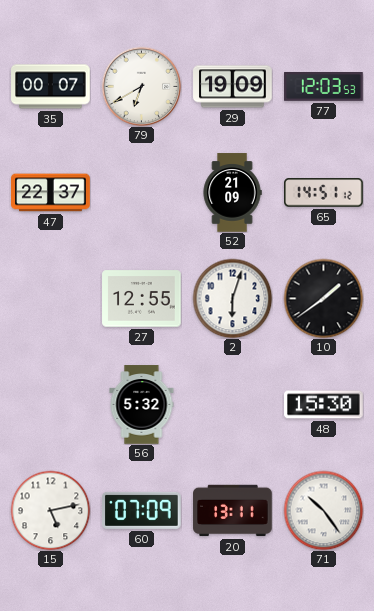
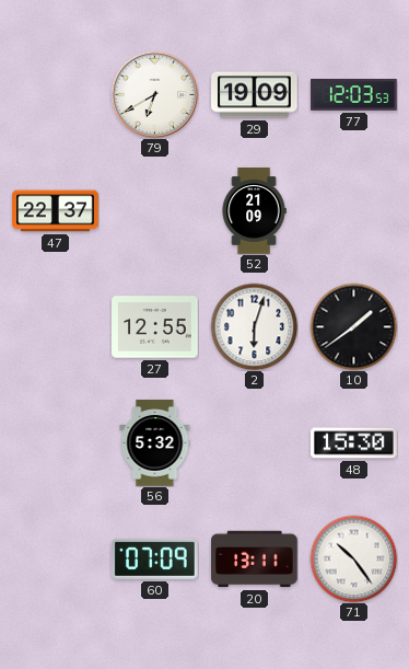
35: 00:07 -> none
65: 14:51 -> none
15: 5:13 -> none
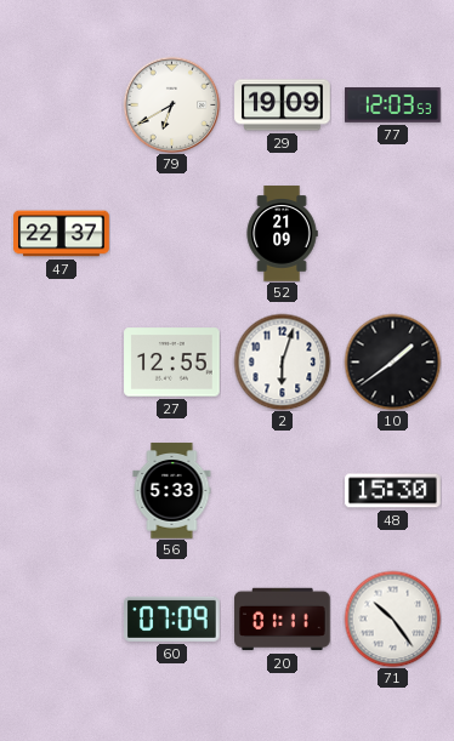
56: 5:32 -> 5:33
20: 13:11 -> 01:11
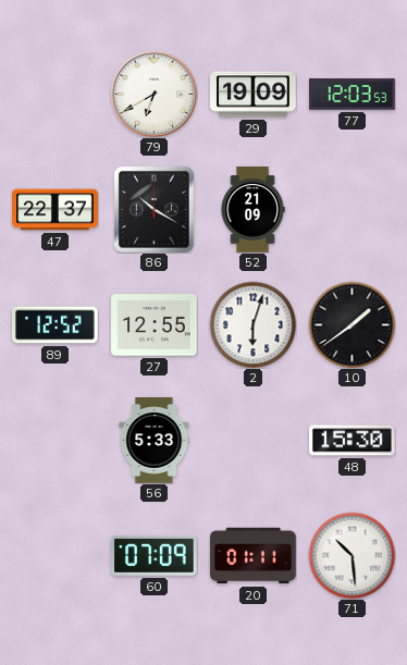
86: none -> 10:20
89: none -> 12:52
71: 10:24 -> 10:29
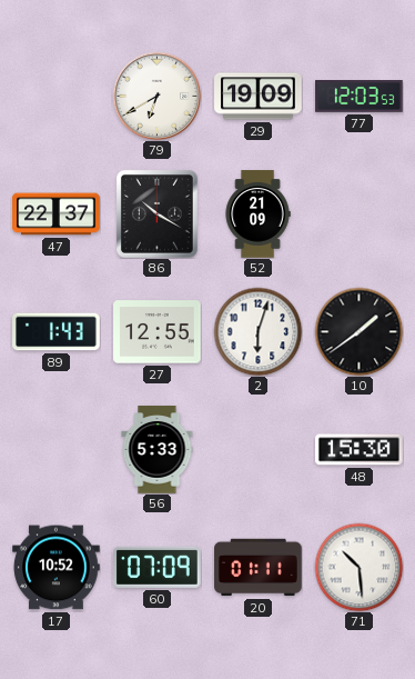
89: 12:52 -> 1:43
17: none -> 10:52
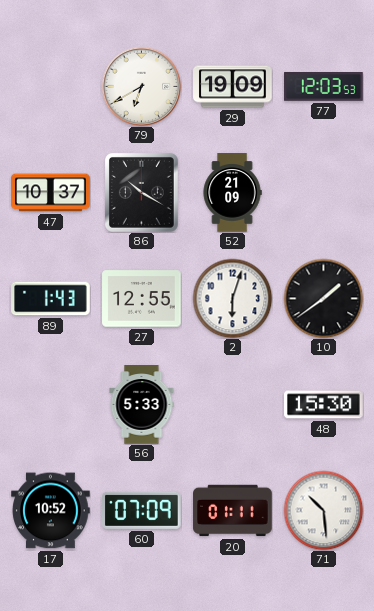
47: 22:37 -> 10:37
